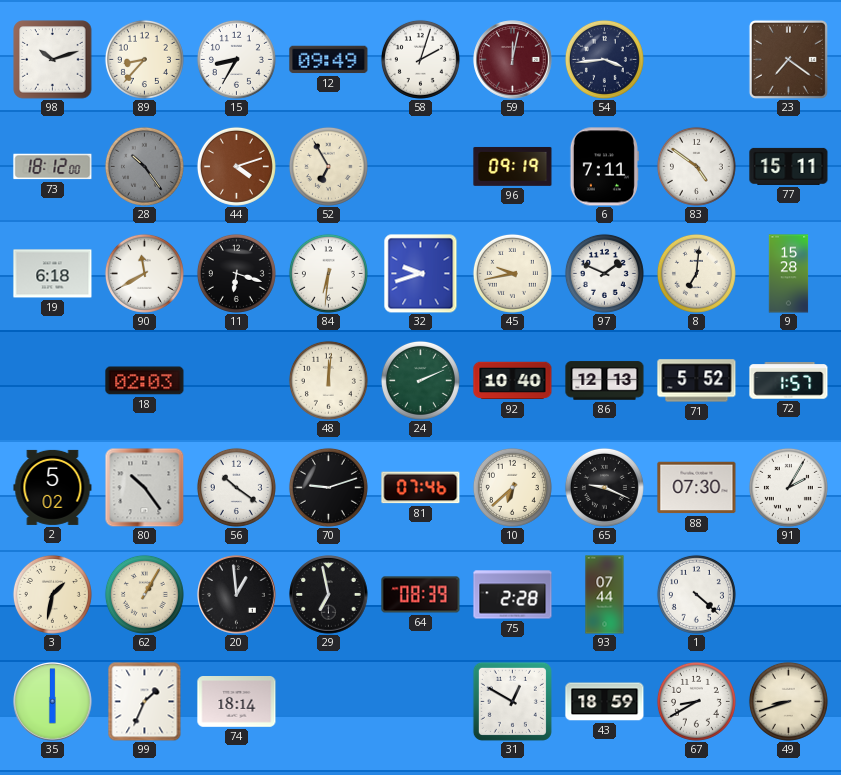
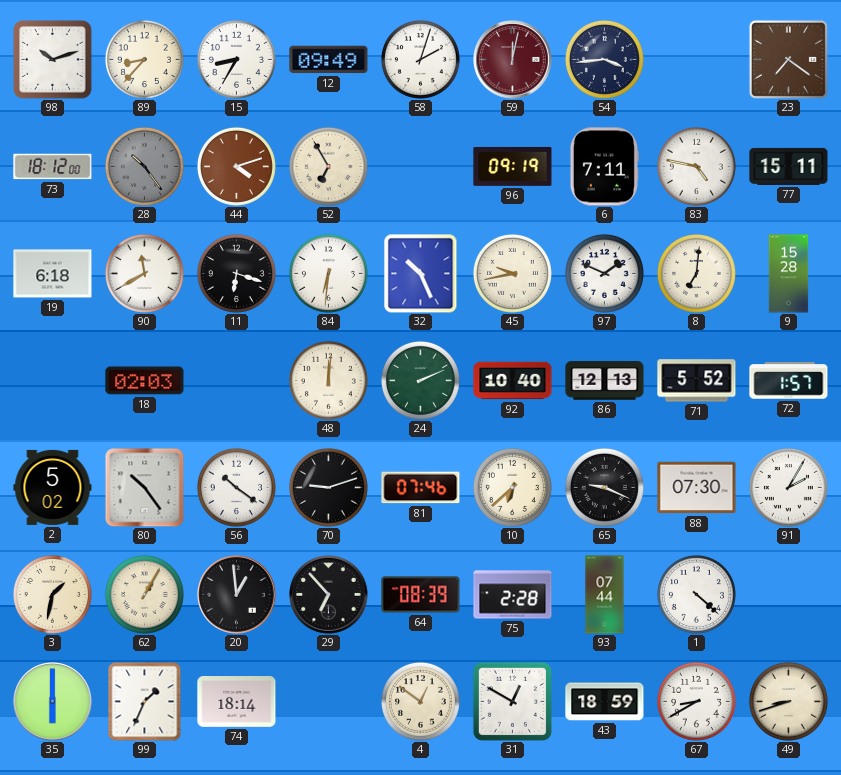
83: 4:51 -> 4:47
32: 9:42 -> 10:26
29: 6:58 -> 6:53
4: none -> 12:51
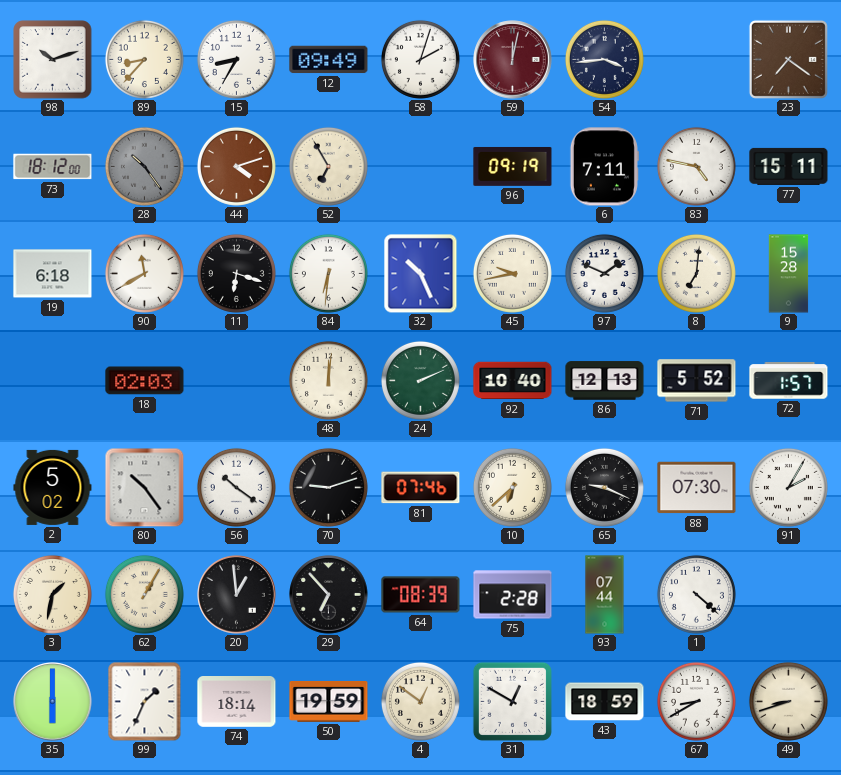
50: none -> 19:59
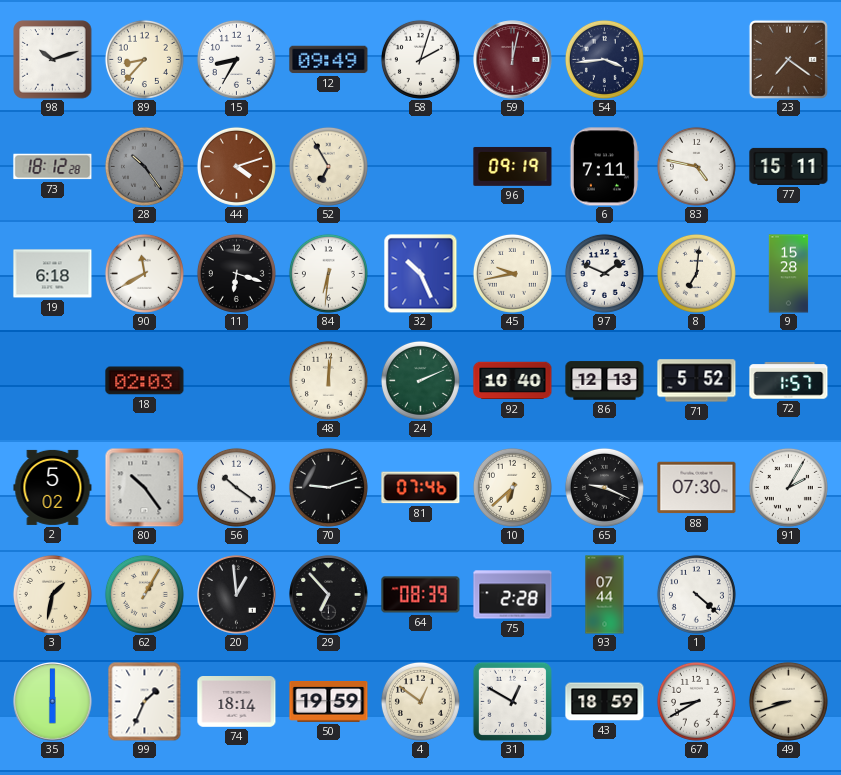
73: 18:12:00 -> 18:12:28
